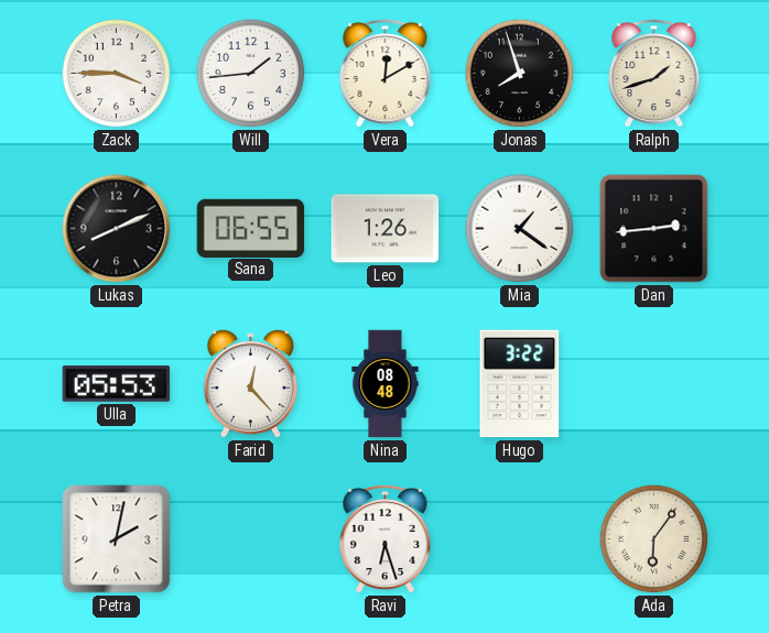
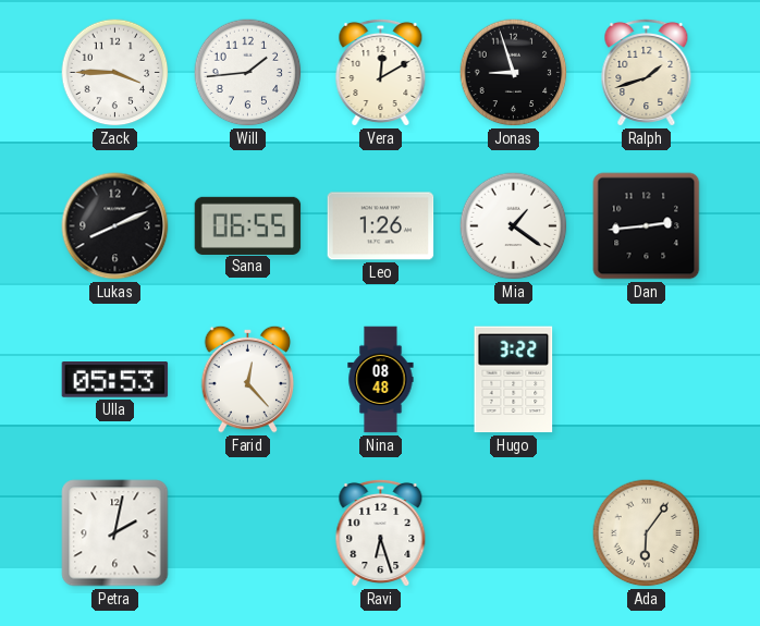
Jonas: 7:57 -> 8:57
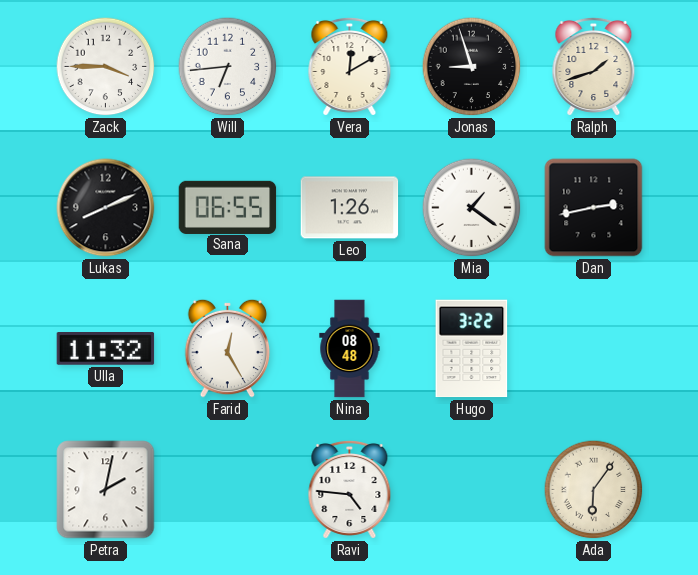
Will: 1:44 -> 6:44
Dan: 2:44 -> 2:43
Ulla: 05:53 -> 11:32
Farid: 12:23 -> 12:25
Ravi: 6:27 -> 4:46
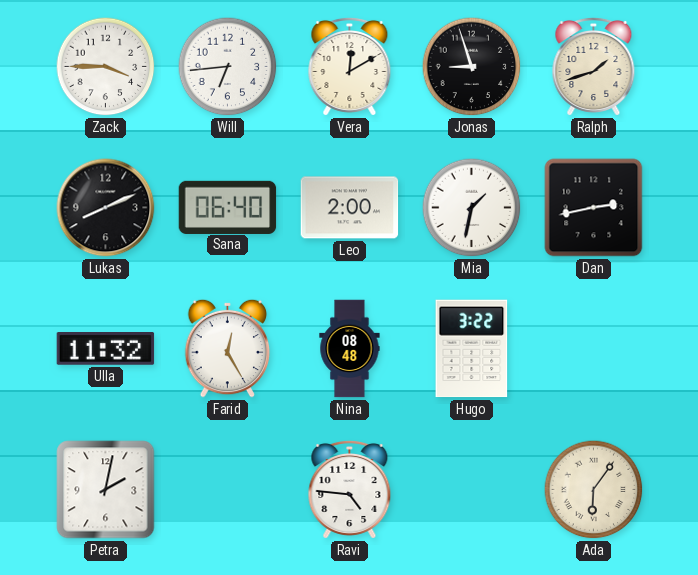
Sana: 06:55 -> 06:40
Leo: 1:26 -> 2:00
Mia: 1:21 -> 1:32
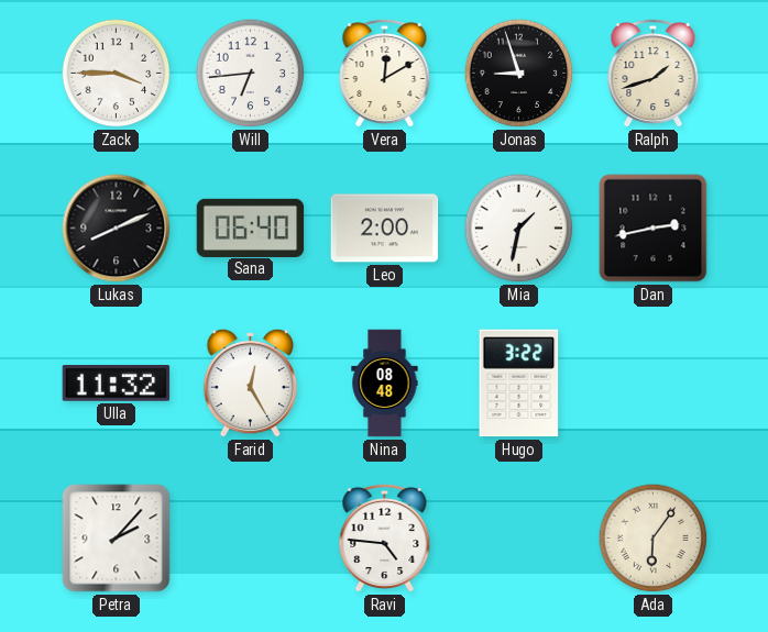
Petra: 2:02 -> 2:07
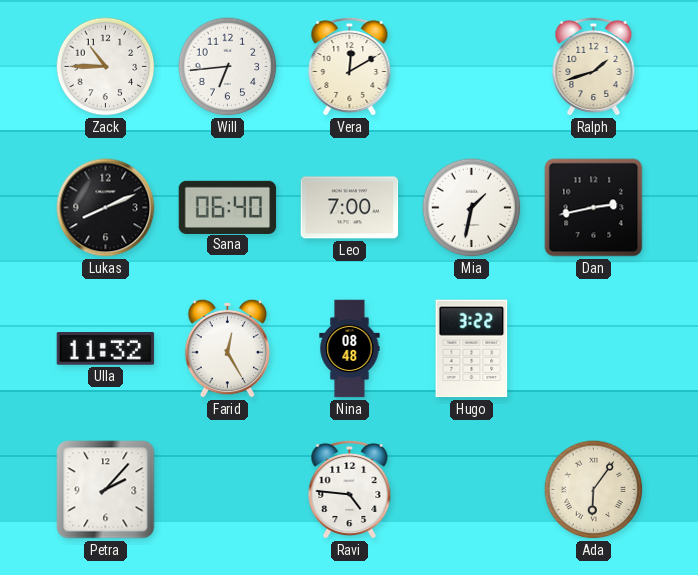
Zack: 3:45 -> 10:45
Jonas: 8:57 -> none
Leo: 2:00 -> 7:00
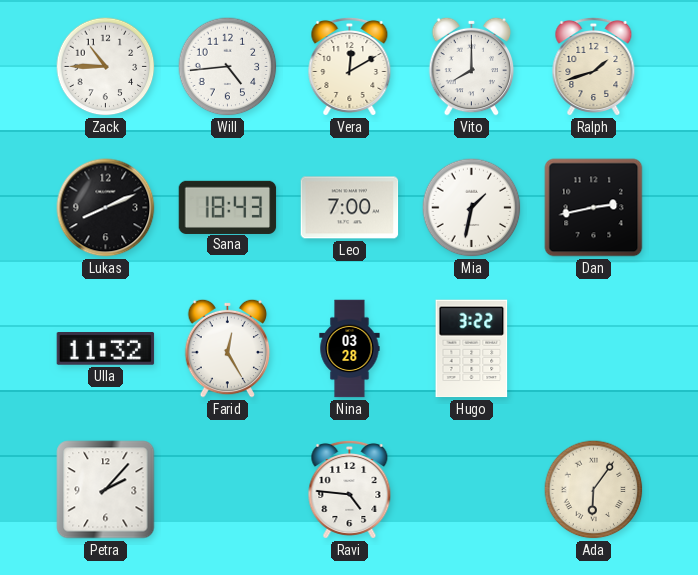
Will: 6:44 -> 4:44
Vito: none -> 8:00
Sana: 06:40 -> 18:43
Nina: 08:48 -> 03:28
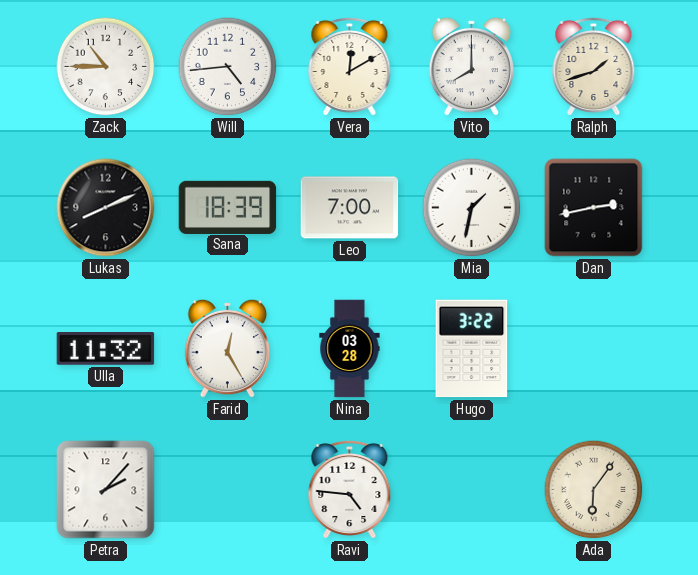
Sana: 18:43 -> 18:39
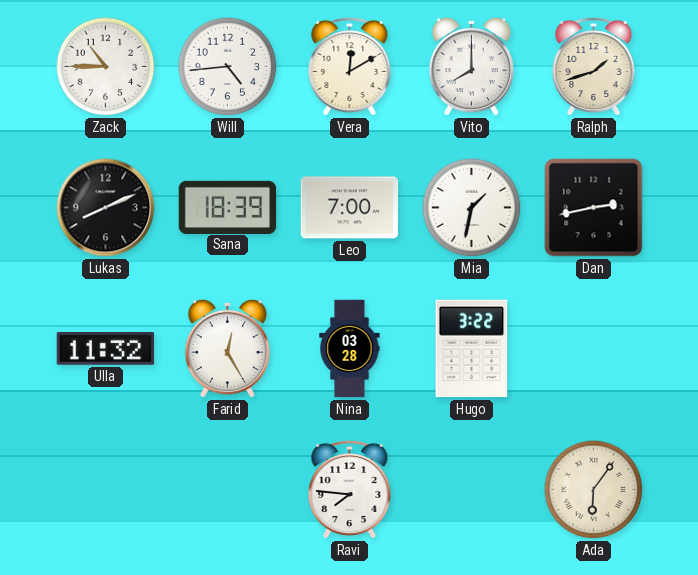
Petra: 2:07 -> none
Ravi: 4:46 -> 7:46
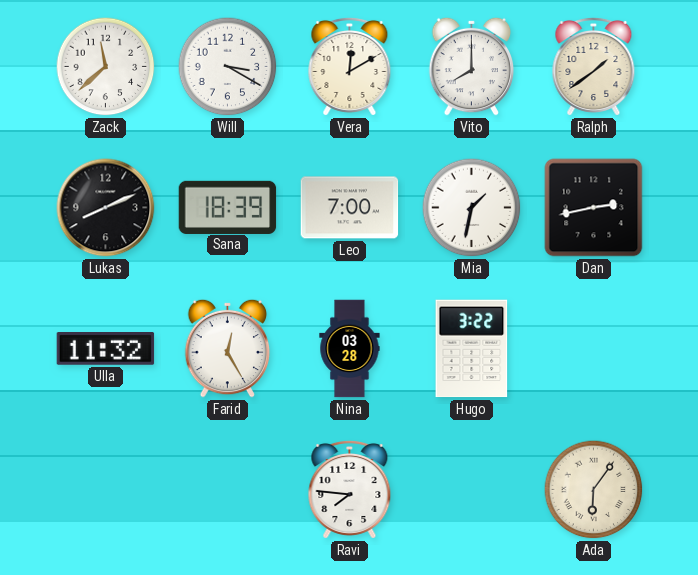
Zack: 10:45 -> 11:38
Will: 4:44 -> 3:20
Ralph: 1:42 -> 1:39
